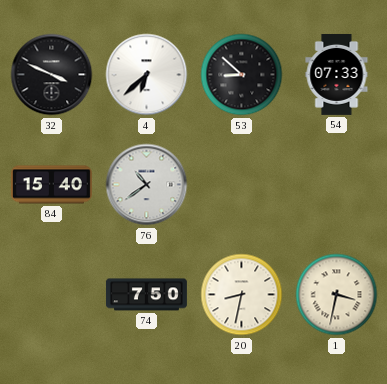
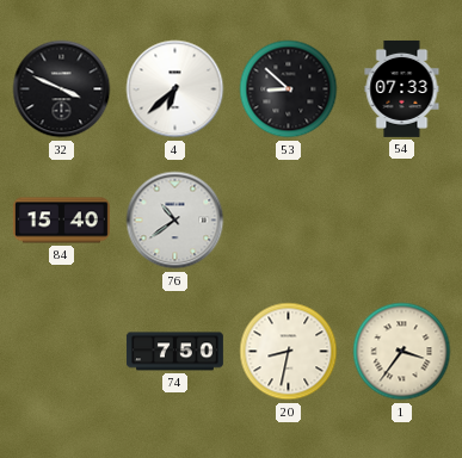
1: 3:32 -> 3:36
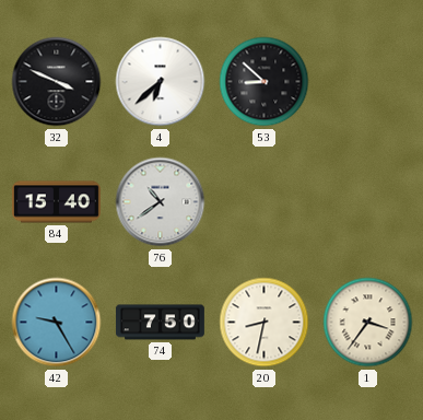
54: 07:33 -> none
42: none -> 9:25
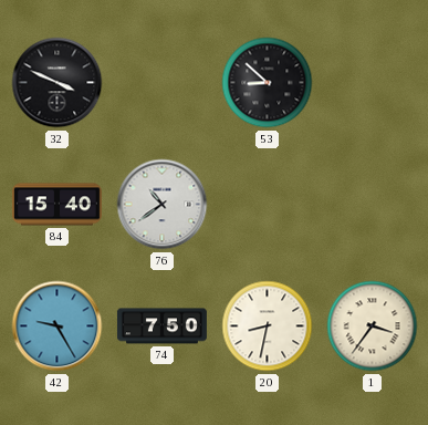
4: 6:38 -> none
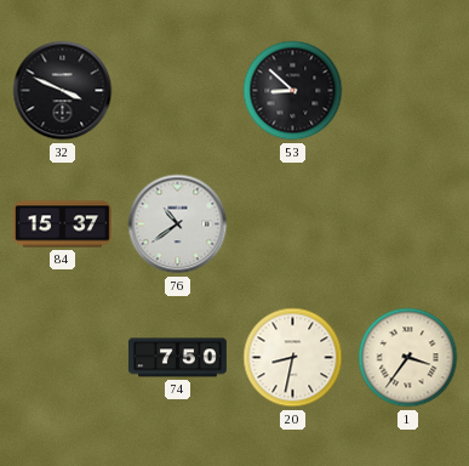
84: 15:40 -> 15:37
42: 9:25 -> none
